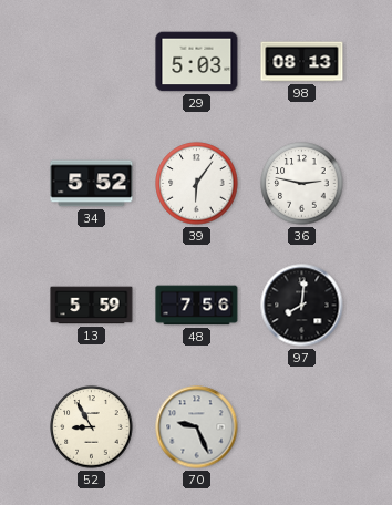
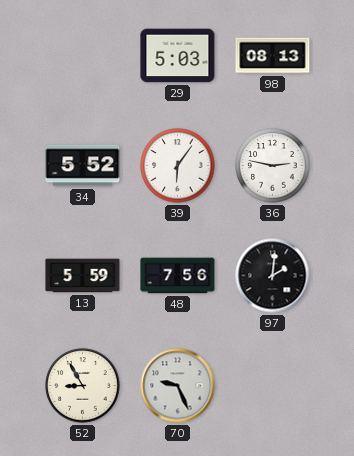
97: 8:01 -> 2:01
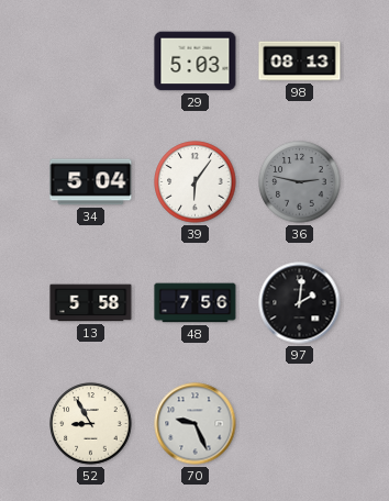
34: 5:52 -> 5:04
36 dial: white -> grey
13: 5:59 -> 5:58
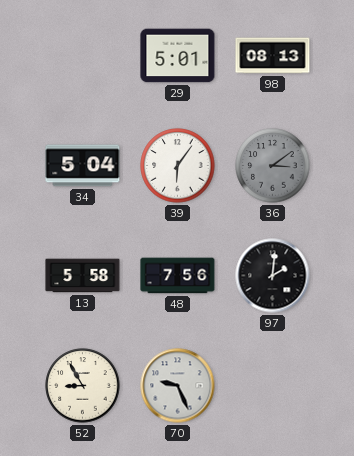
29: 5:03 -> 5:01
36: 2:47 -> 3:09
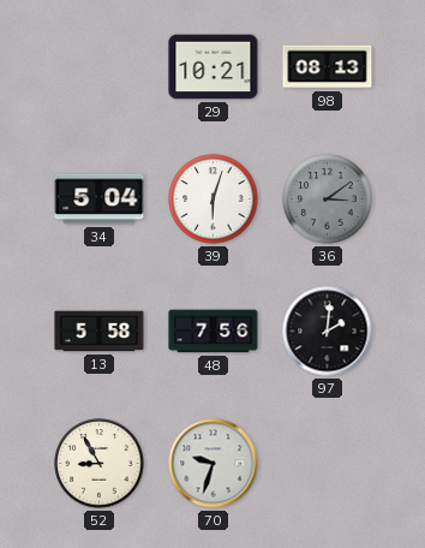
29: 5:01 -> 10:21
39: 6:06 -> 6:03
70: 9:26 -> 9:33
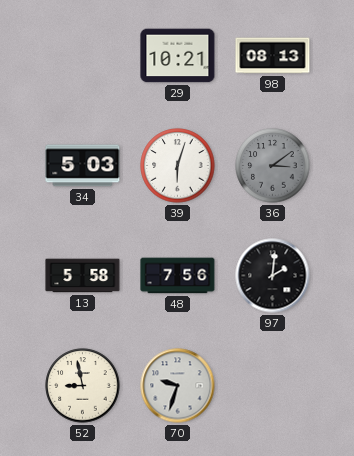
34: 5:04 -> 5:03
52: 8:55 -> 8:58
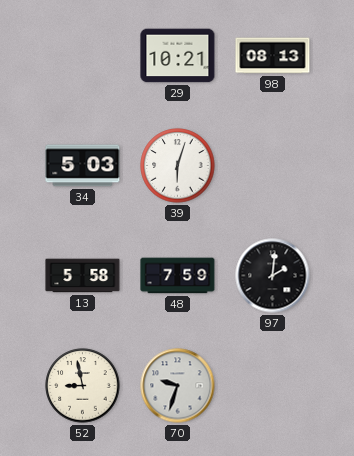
36: 3:09 -> none
48: 7:56 -> 7:59
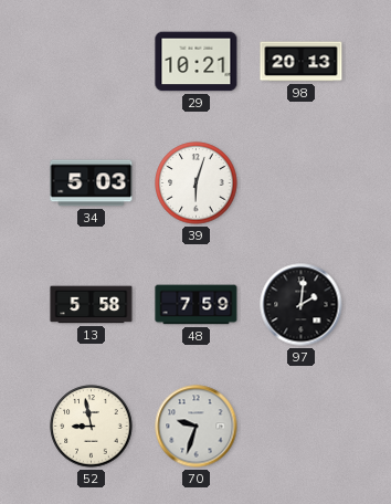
98: 08:13 -> 20:13
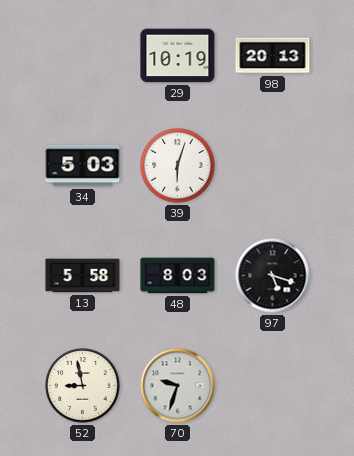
29: 10:21 -> 10:19
48: 7:59 -> 8:03
97: 2:01 -> 5:18
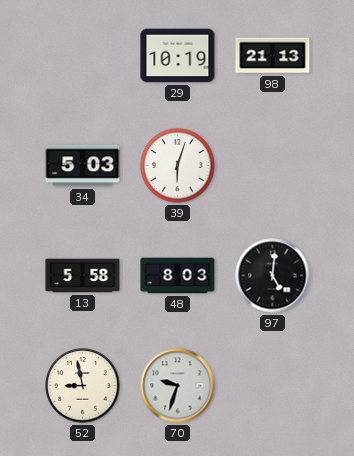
98: 20:13 -> 21:13
97: 5:18 -> 5:01
